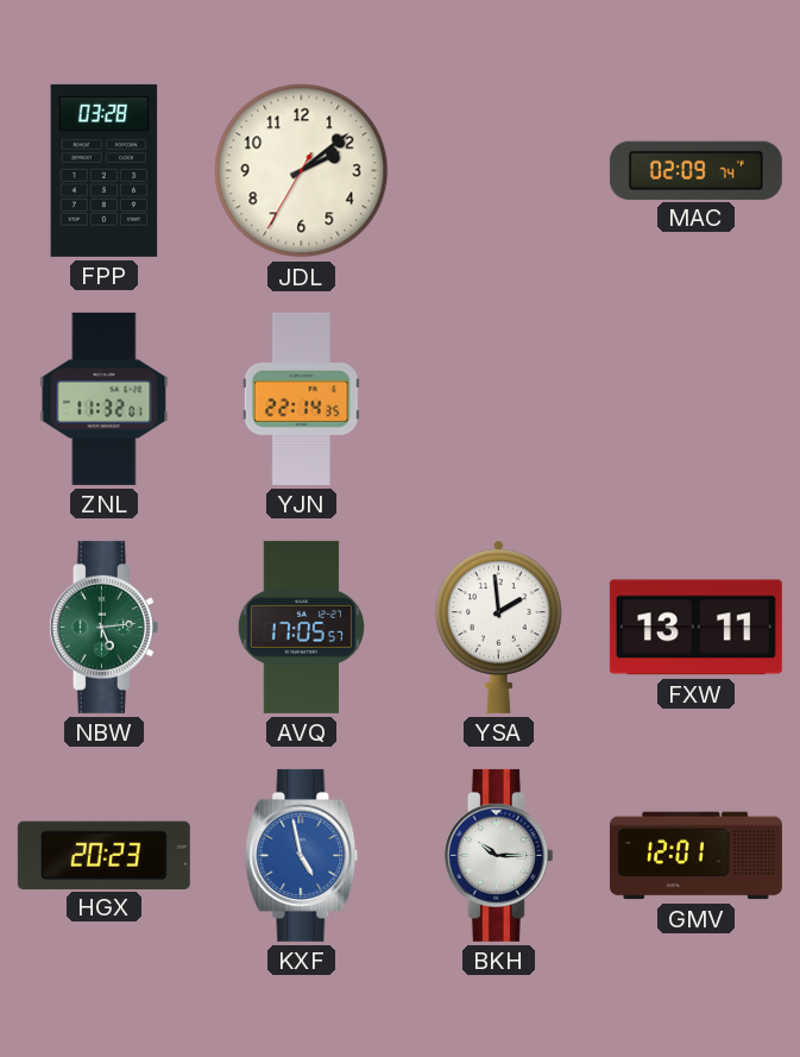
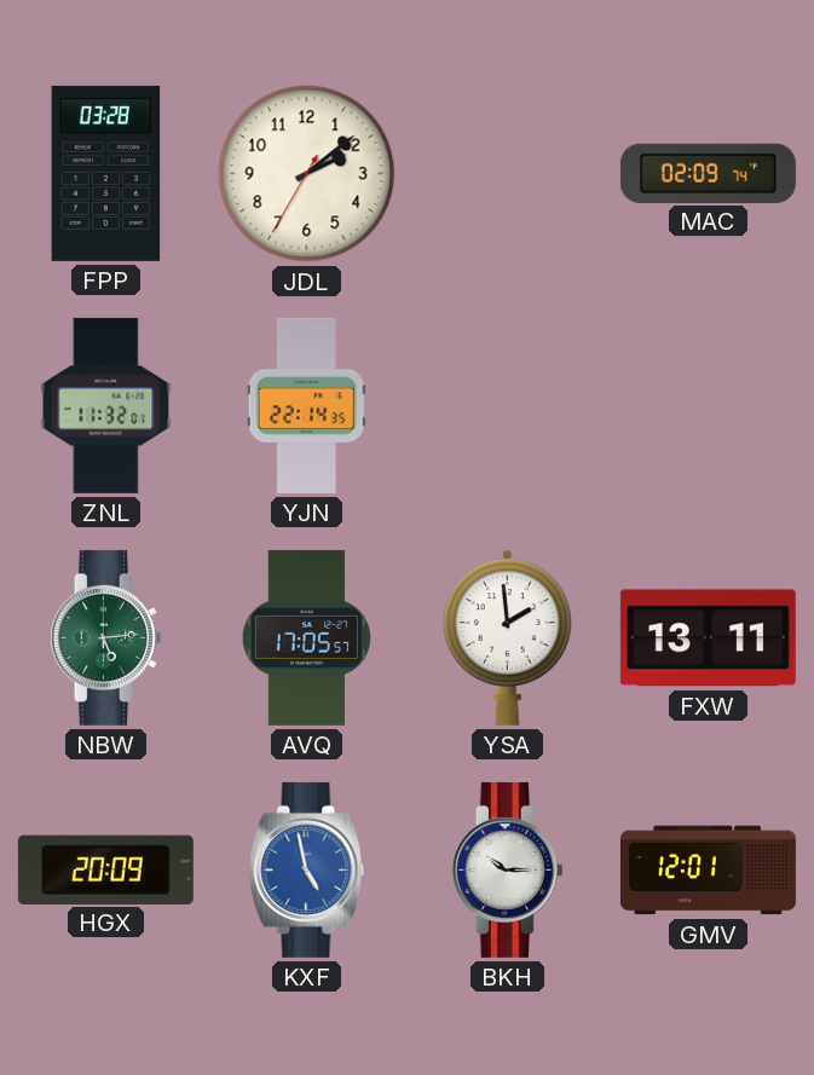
HGX: 20:23 -> 20:09
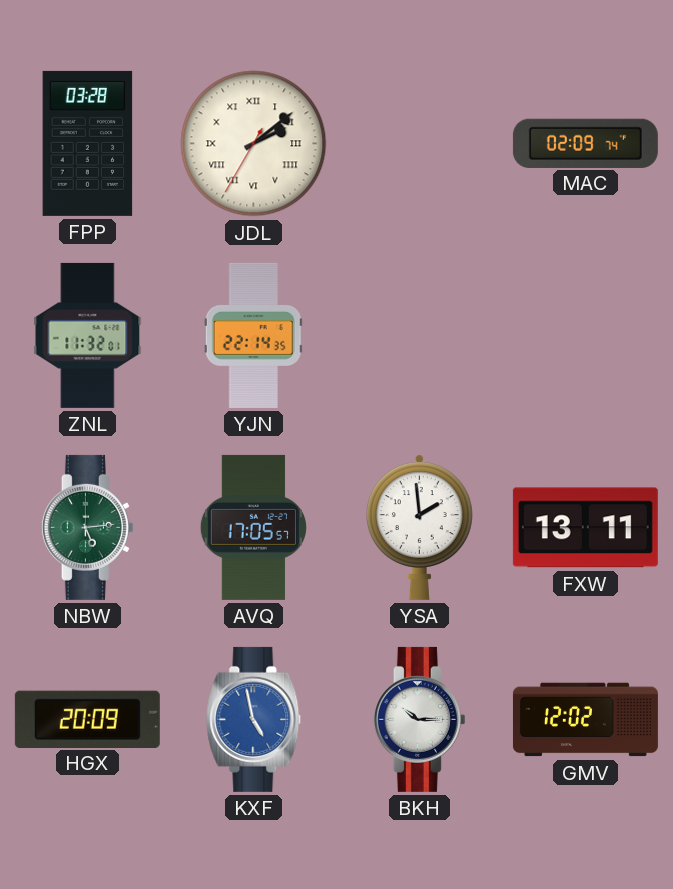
JDL numerals: Arabic -> Roman
GMV: 12:01 -> 12:02
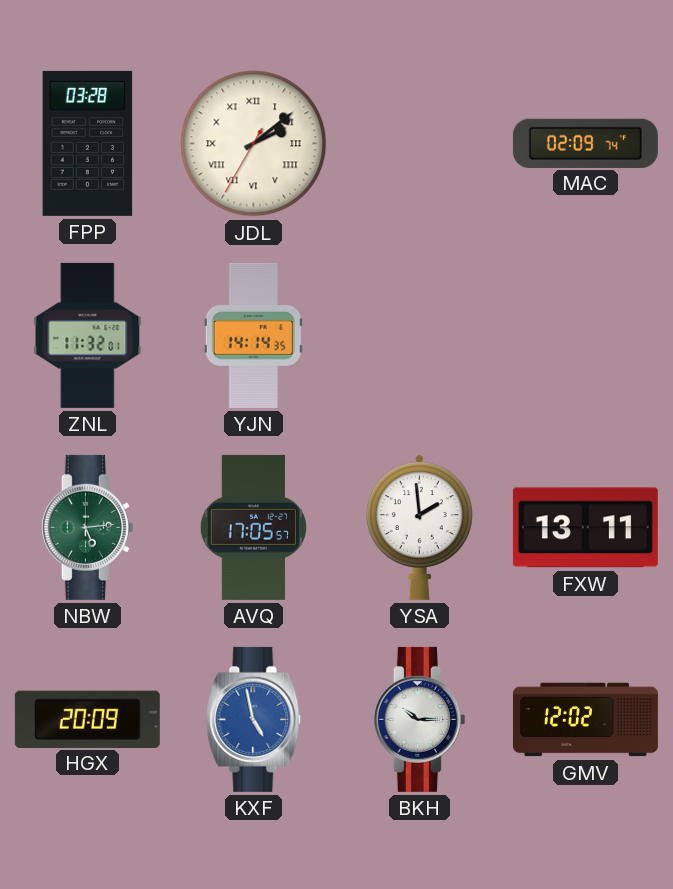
YJN: 22:14 -> 14:14
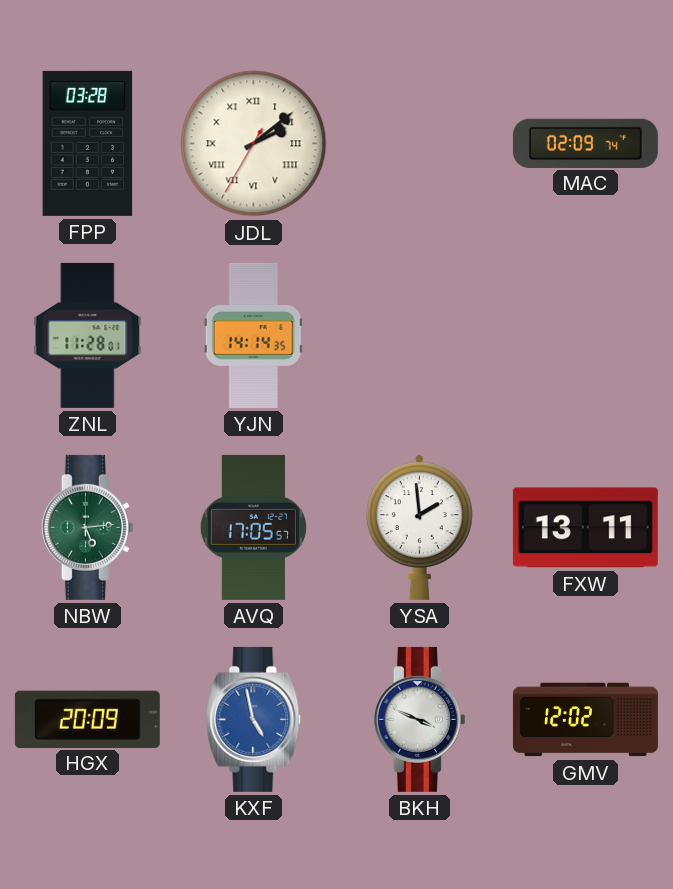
ZNL: 11:32 -> 11:28
BKH: 10:15 -> 3:49
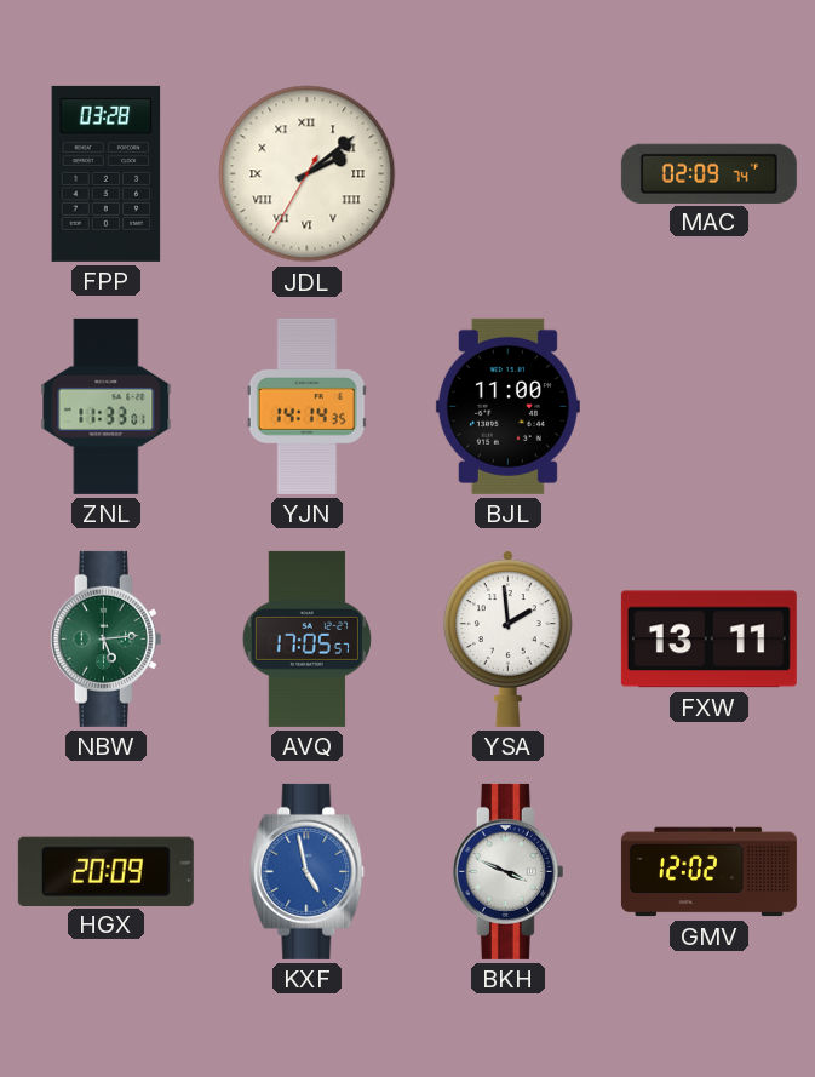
ZNL: 11:28 -> 11:33
BJL: none -> 11:00
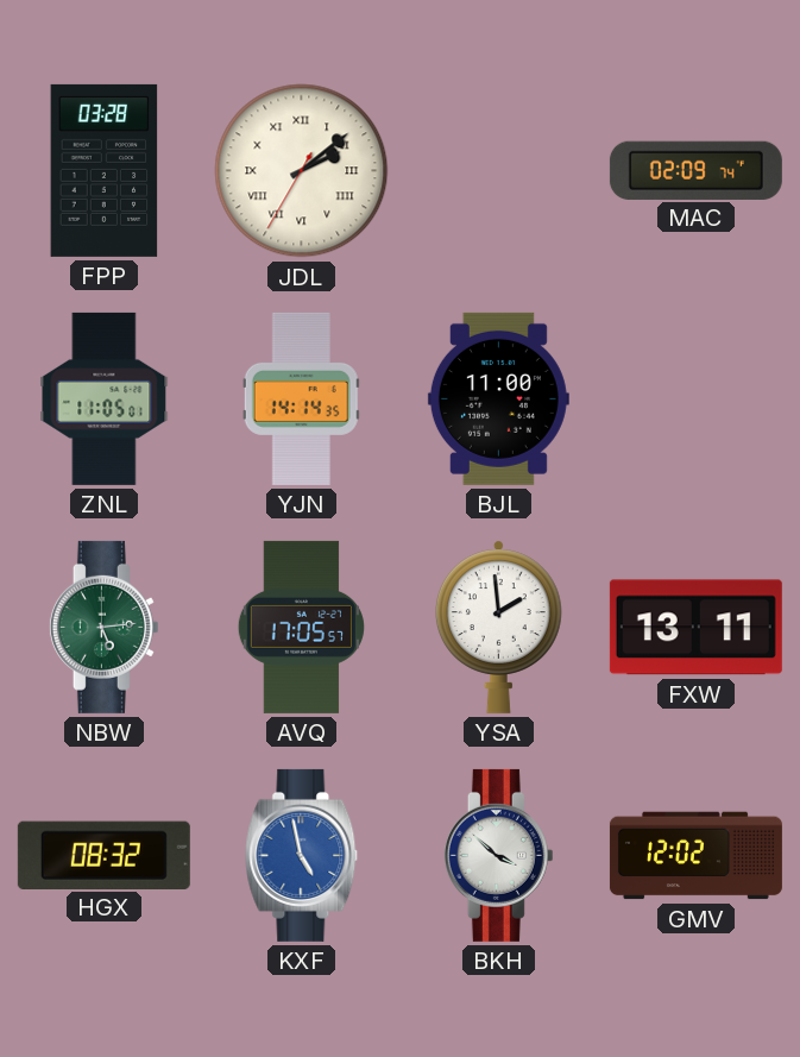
ZNL: 11:33 -> 11:05
HGX: 20:09 -> 08:32
BKH: 3:49 -> 3:52
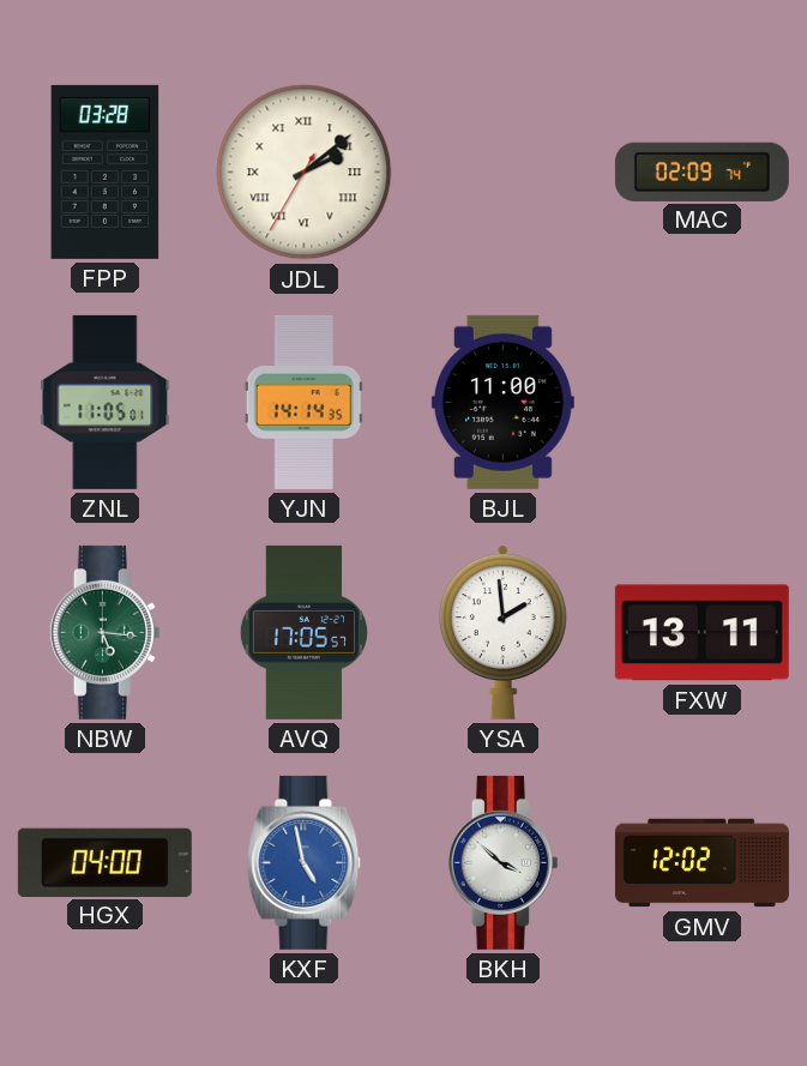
NBW: 5:14 -> 5:16
HGX: 08:32 -> 04:00
